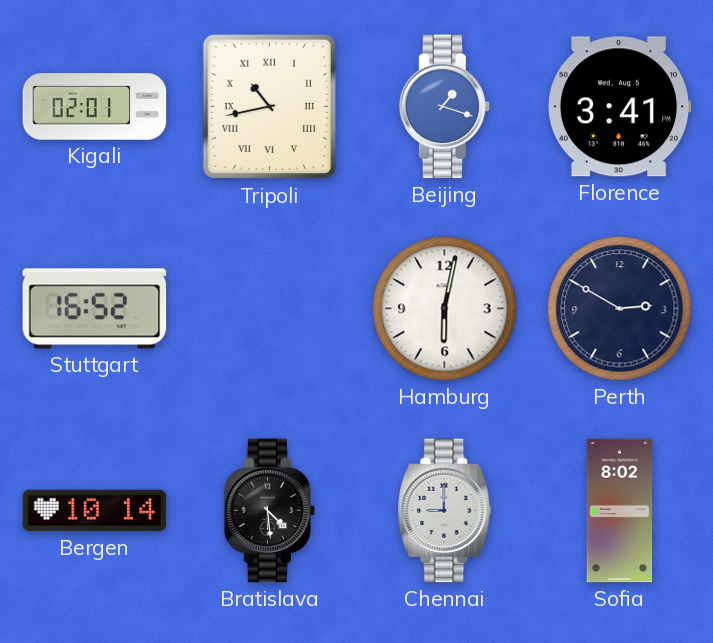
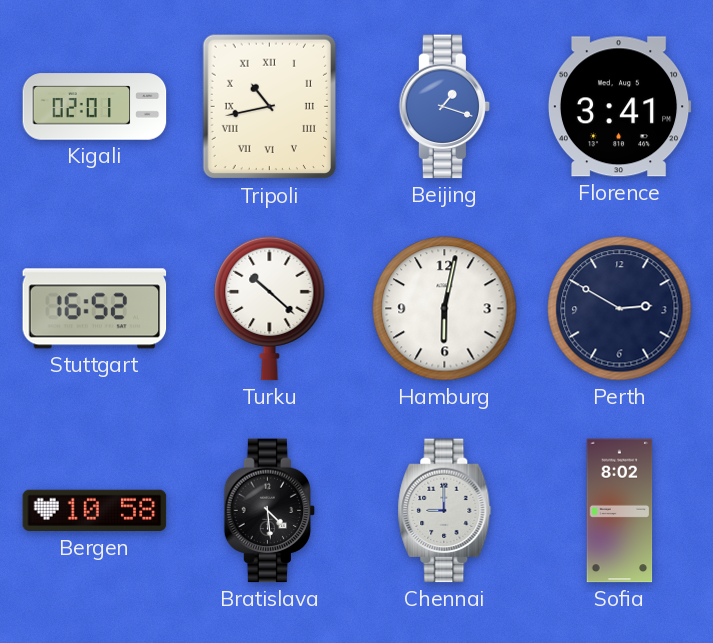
Turku: none -> 10:22
Bergen: 10:14 -> 10:58
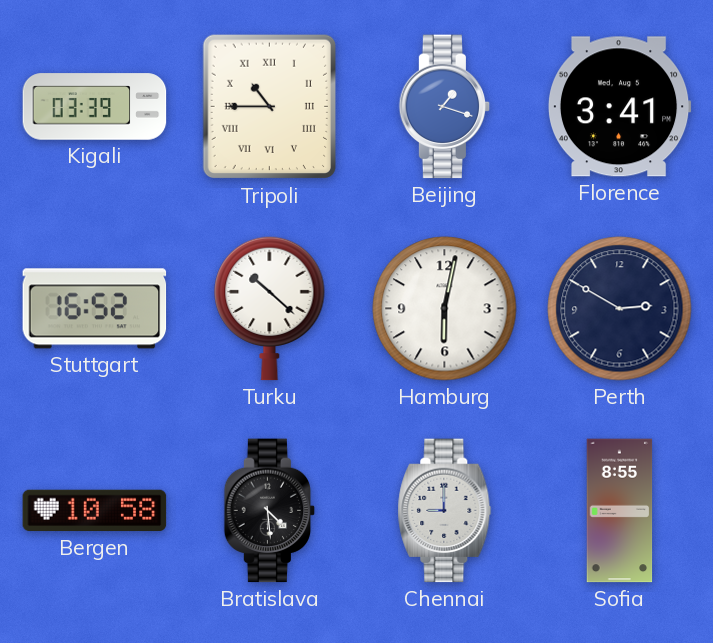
Kigali: 02:01 -> 03:39
Tripoli: 10:43 -> 10:45
Sofia: 8:02 -> 8:55
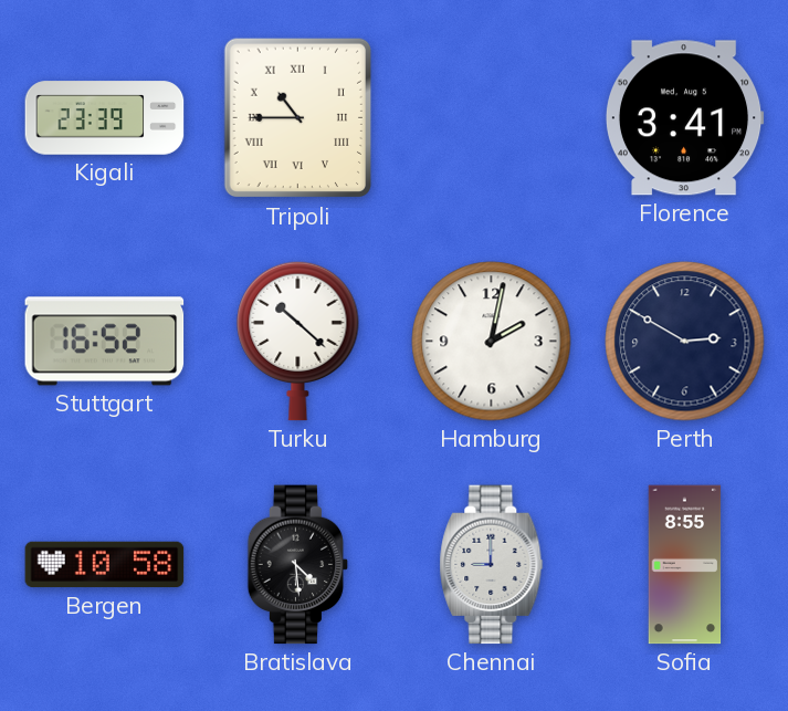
Kigali: 03:39 -> 23:39
Beijing: 1:18 -> none
Hamburg: 6:02 -> 2:02
